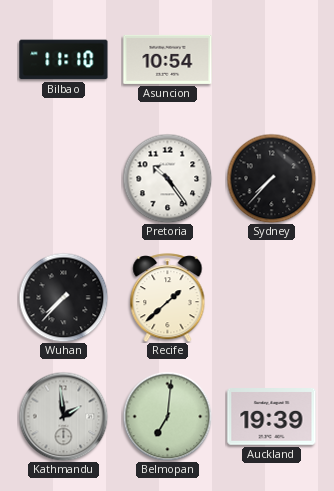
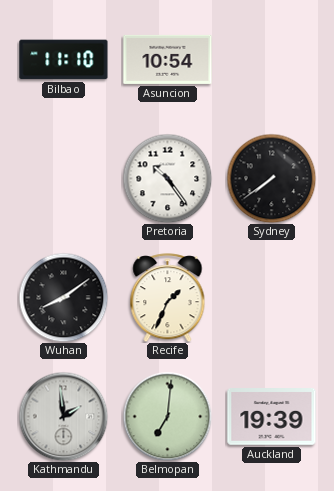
Sydney: 7:37 -> 7:39
Wuhan: 7:37 -> 8:09
Recife: 1:38 -> 1:34
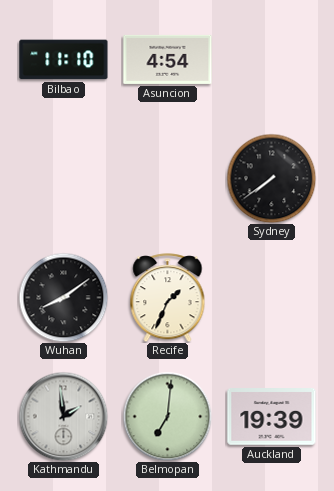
Asuncion: 10:54 -> 4:54
Pretoria: 10:24 -> none
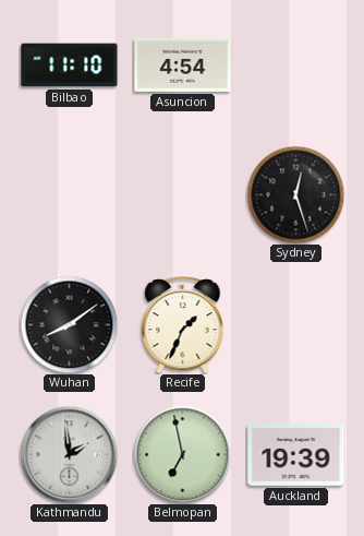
Sydney: 7:39 -> 12:27
Belmopan: 7:01 -> 6:58
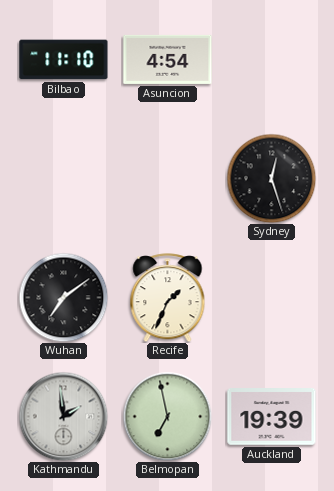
Wuhan: 8:09 -> 7:09
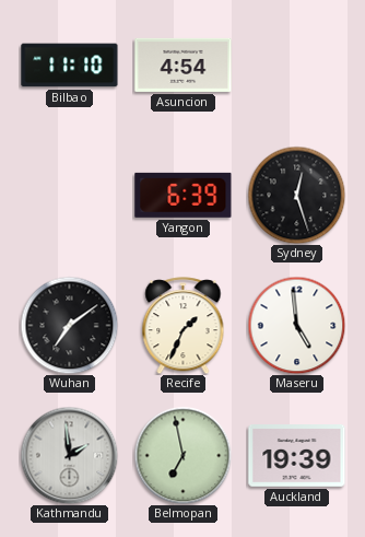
Yangon: none -> 6:39
Maseru: none -> 4:59
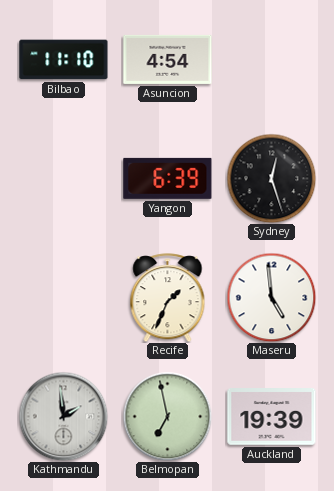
Wuhan: 7:09 -> none
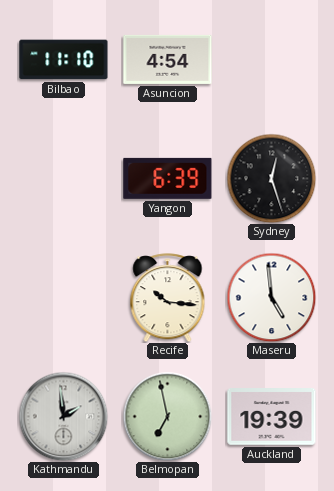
Recife: 1:34 -> 10:16
